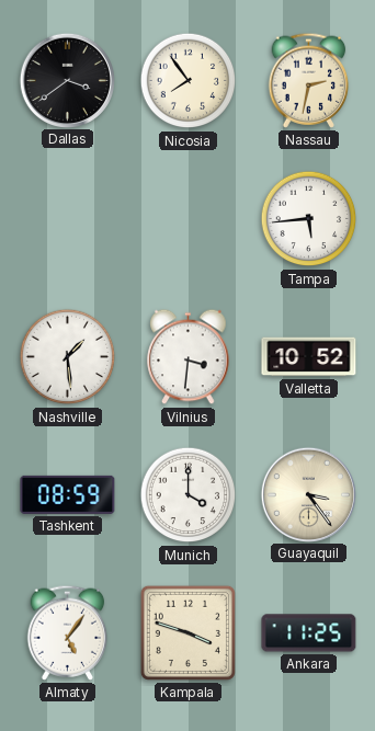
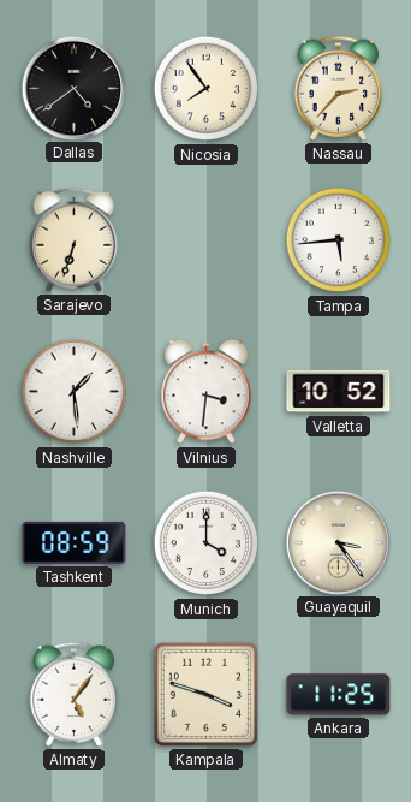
Dallas: 3:39 -> 4:39
Nassau: 2:32 -> 2:37
Sarajevo: none -> 6:33
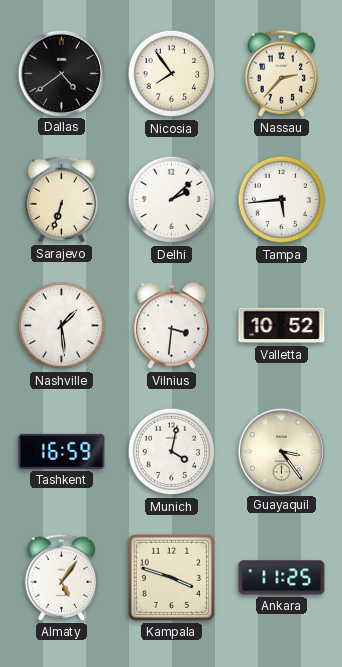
Delhi: none -> 2:08
Tashkent: 08:59 -> 16:59
Munich: 4:00 -> 4:02
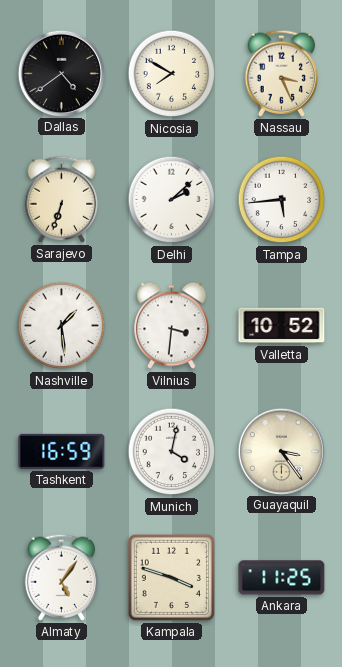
Nicosia: 7:54 -> 7:50
Nassau: 2:37 -> 3:26
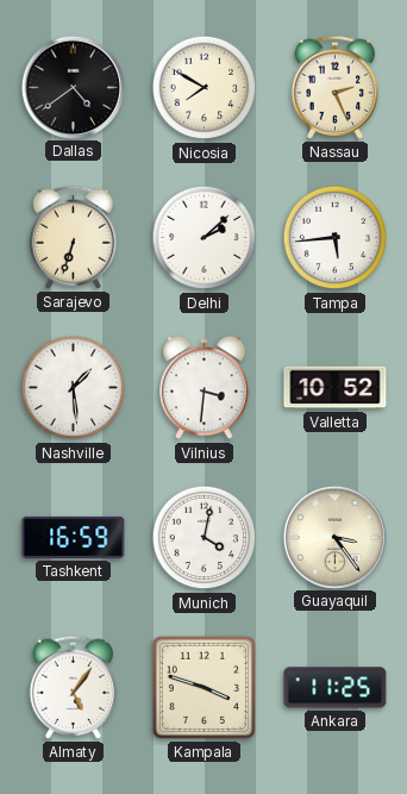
Nassau: 3:26 -> 2:26
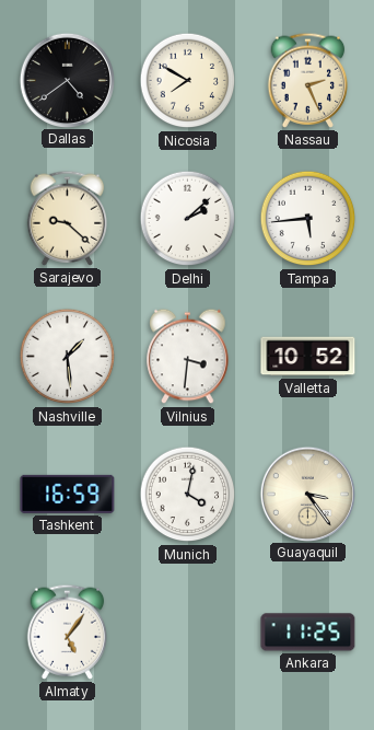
Sarajevo: 6:33 -> 9:22
Kampala: 3:48 -> none
